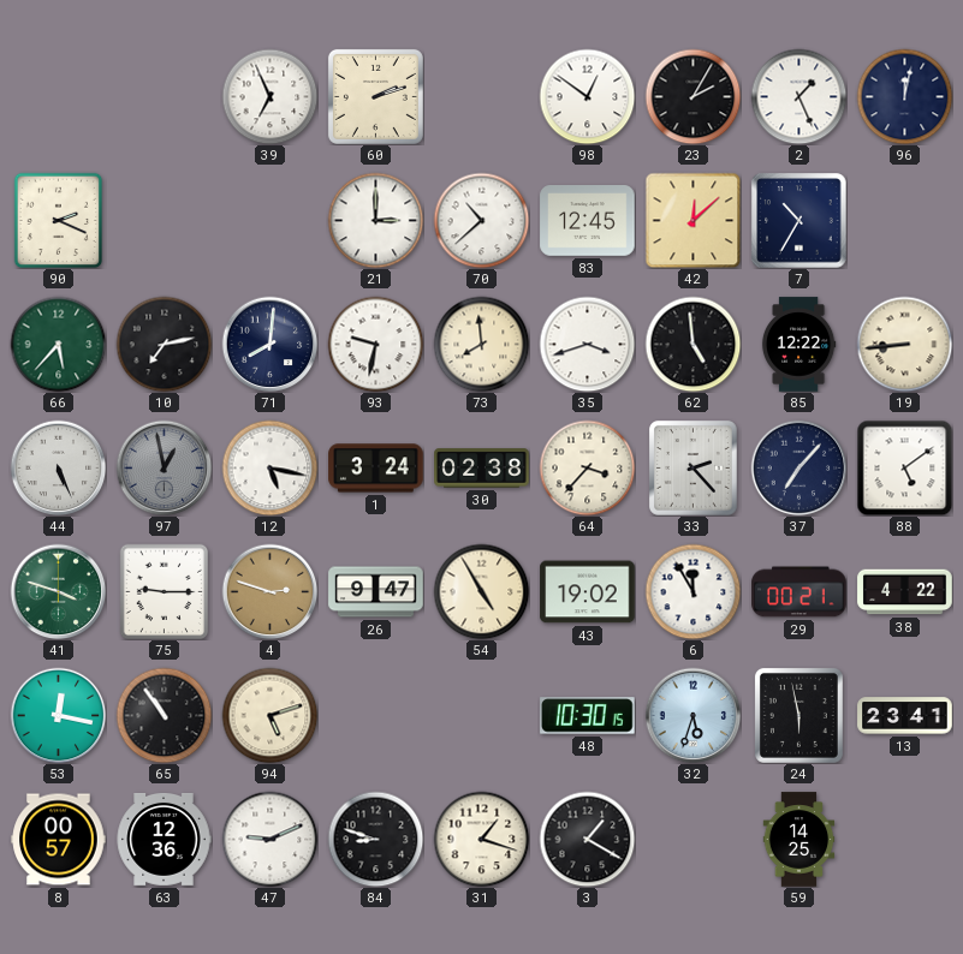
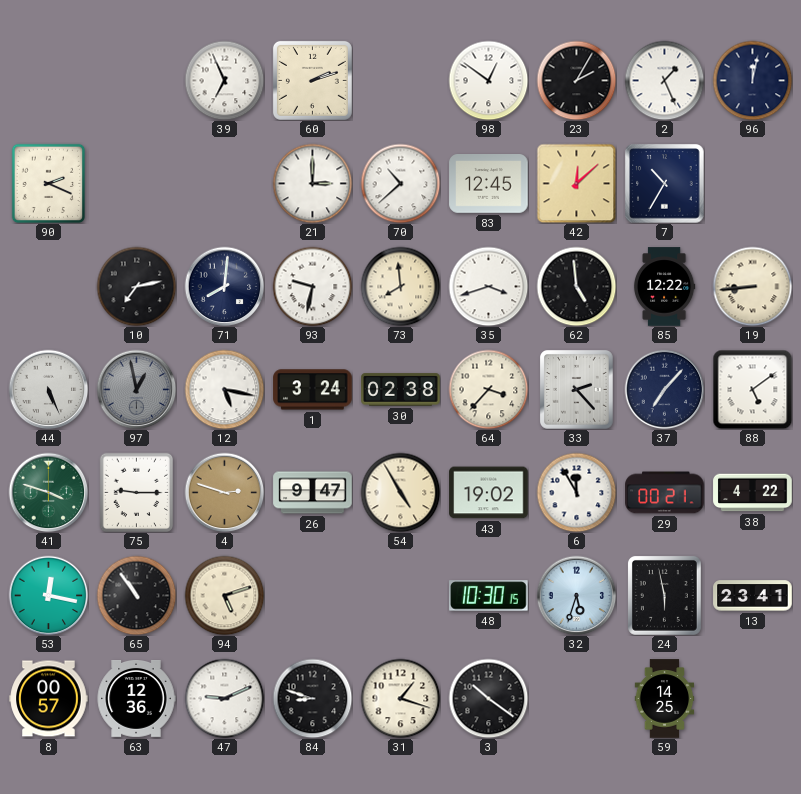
66: 5:37 -> none
3: 1:20 -> 10:21
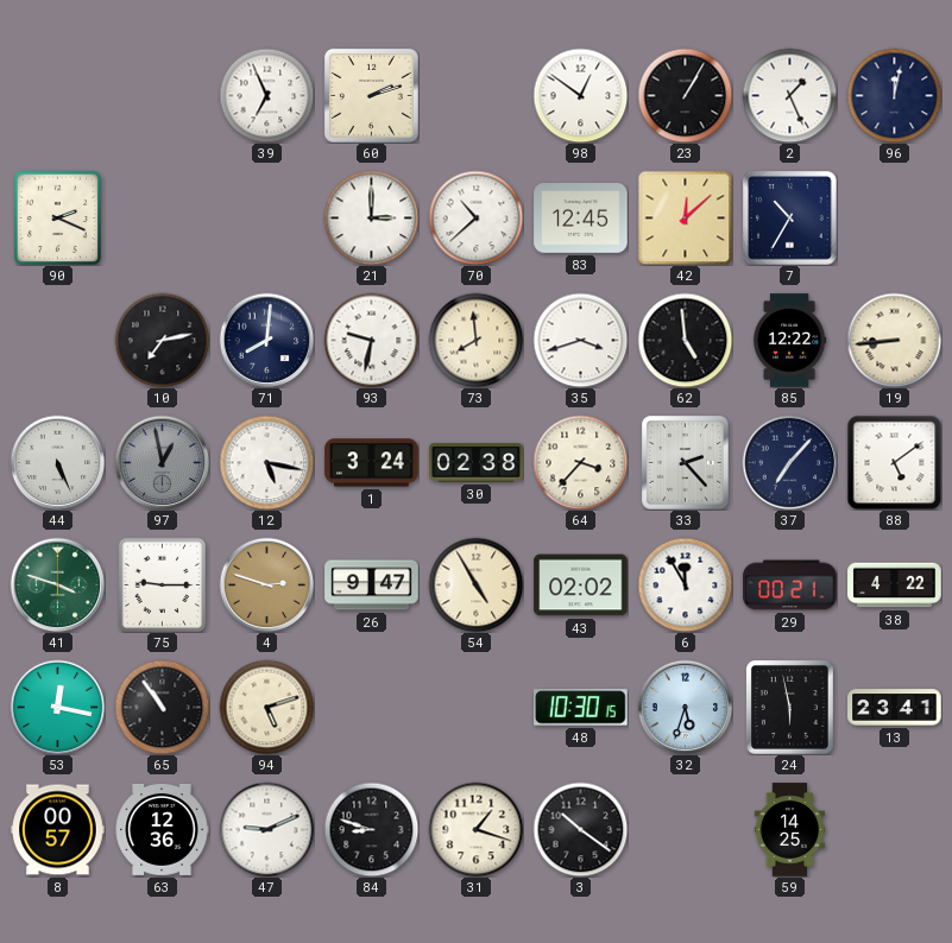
23: 2:05 -> 1:05
43: 19:02 -> 02:02
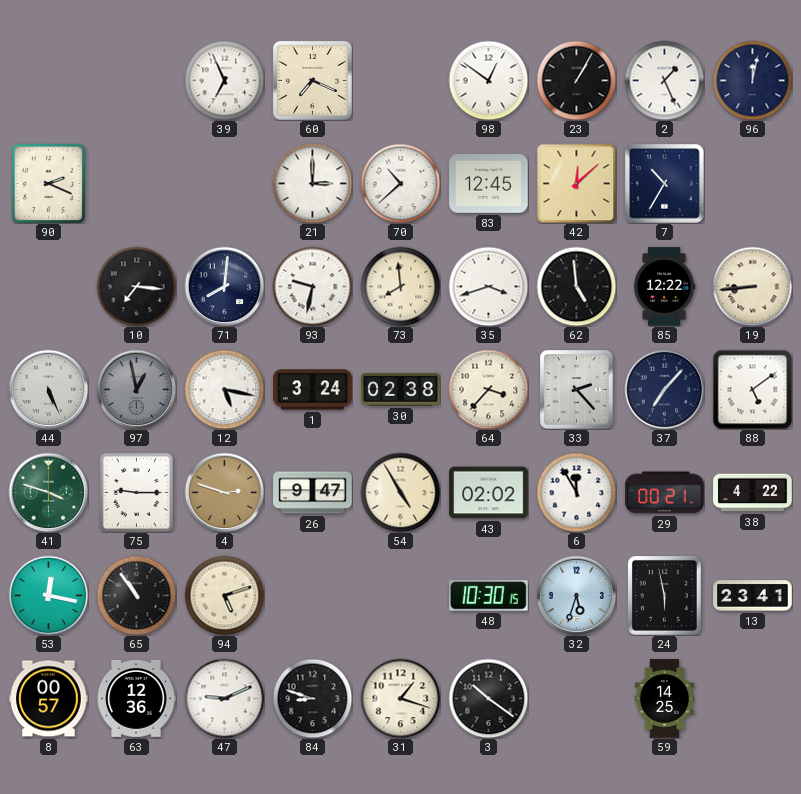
60: 2:12 -> 7:19
10: 7:13 -> 7:16
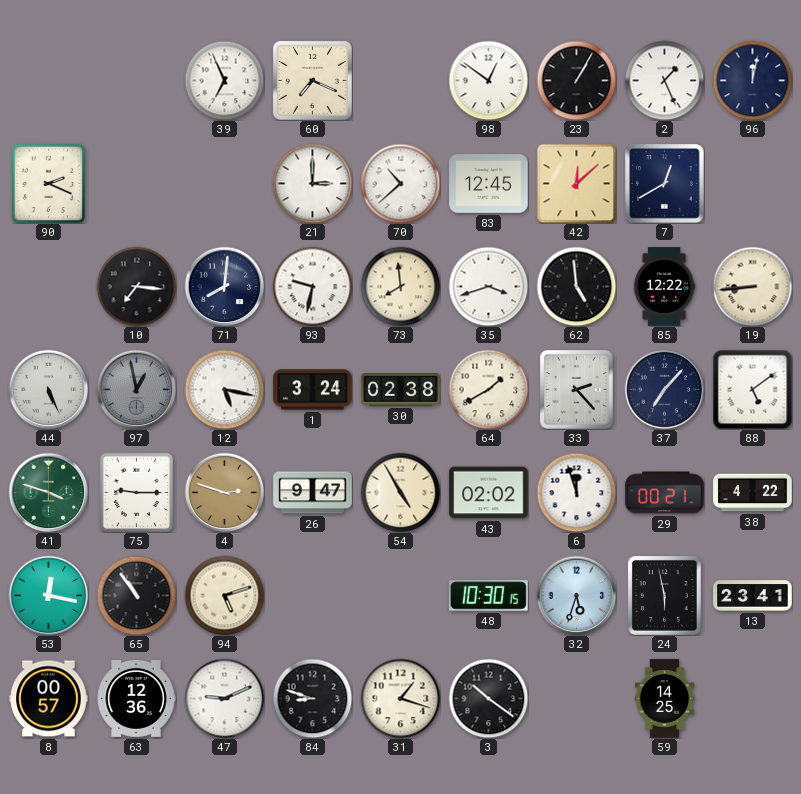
7: 10:35 -> 12:40
64: 3:37 -> 1:40
6: 11:55 -> 11:57
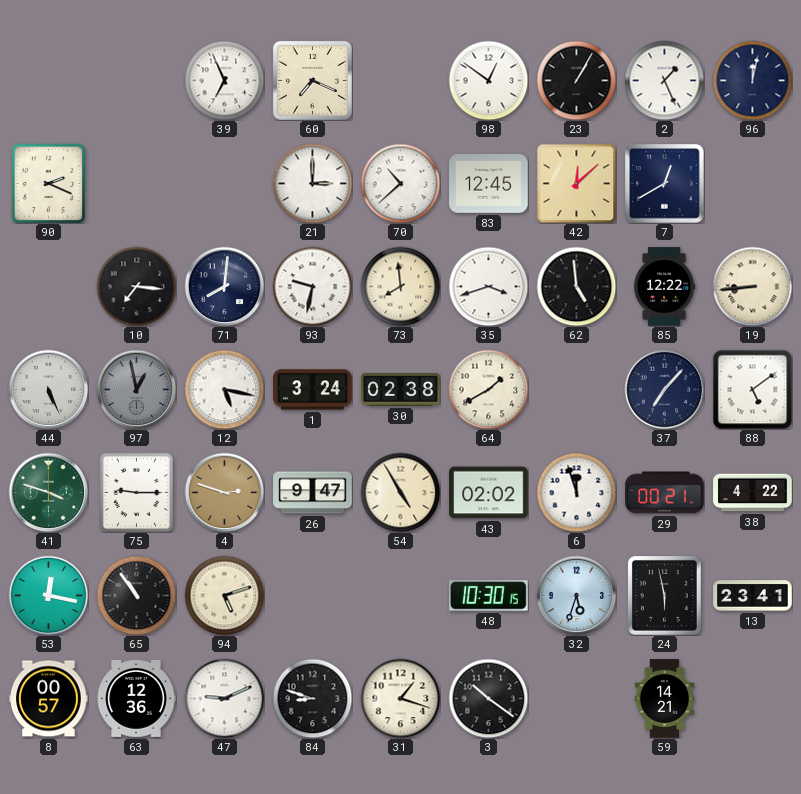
33: 2:23 -> none
59: 14:25 -> 14:21
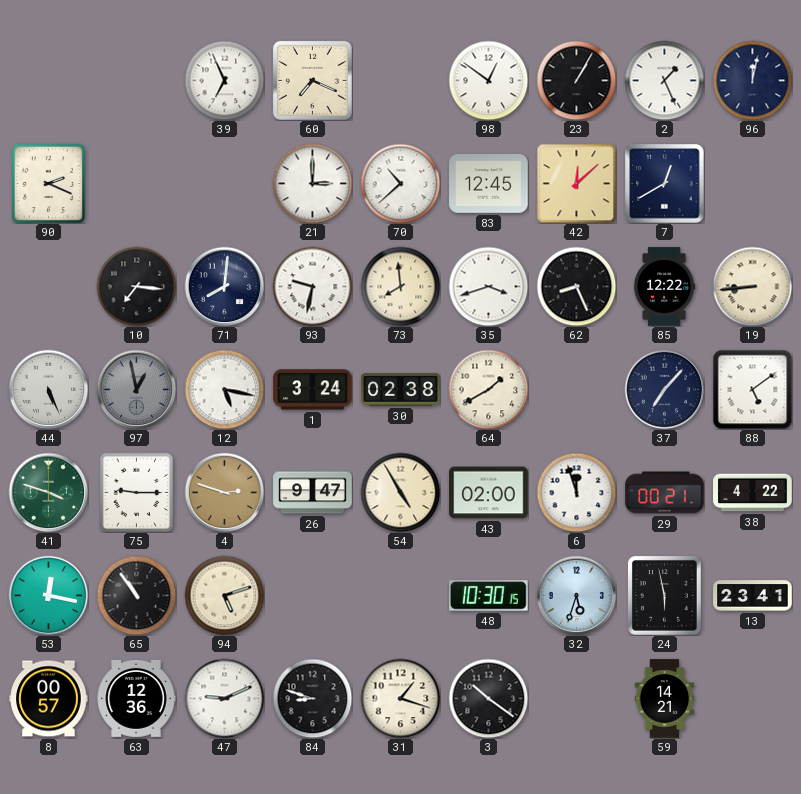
62: 4:59 -> 8:26
43: 02:02 -> 02:00
